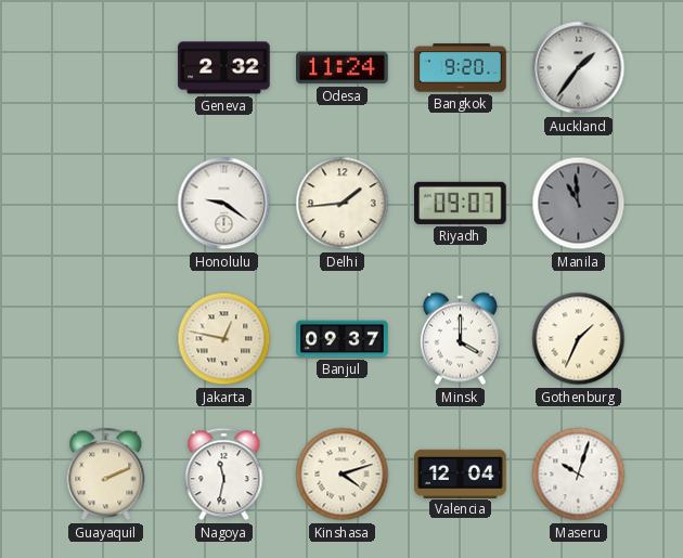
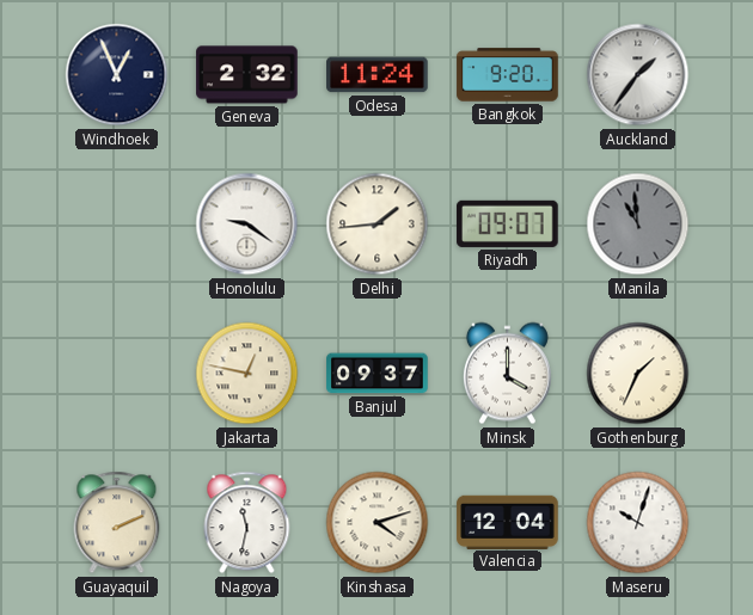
Windhoek: none -> 12:56
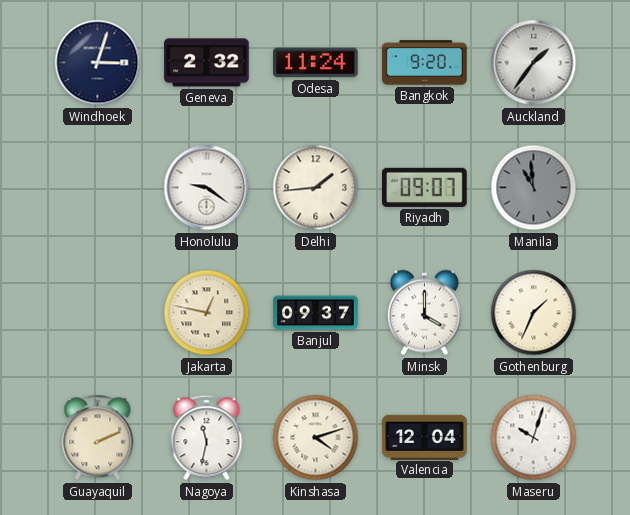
Windhoek: 12:56 -> 3:03
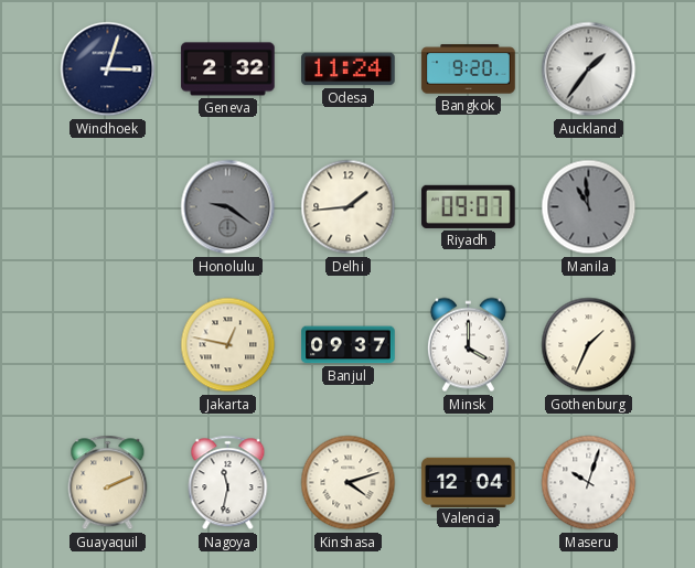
Honolulu dial: white -> grey
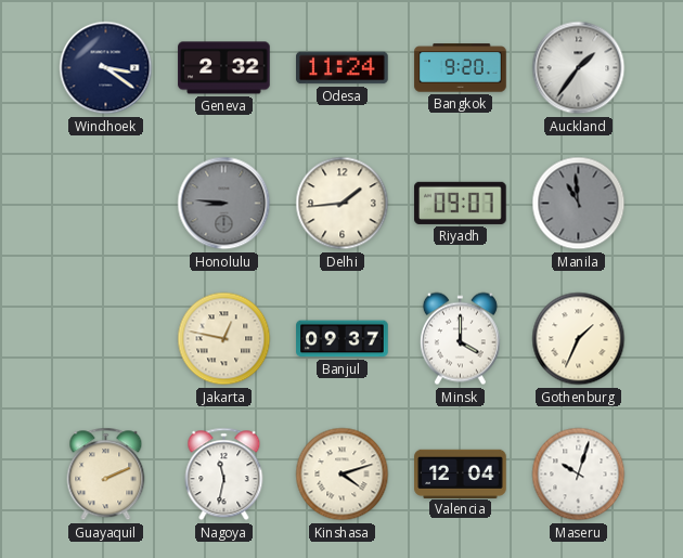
Windhoek: 3:03 -> 3:21
Honolulu: 9:21 -> 8:46
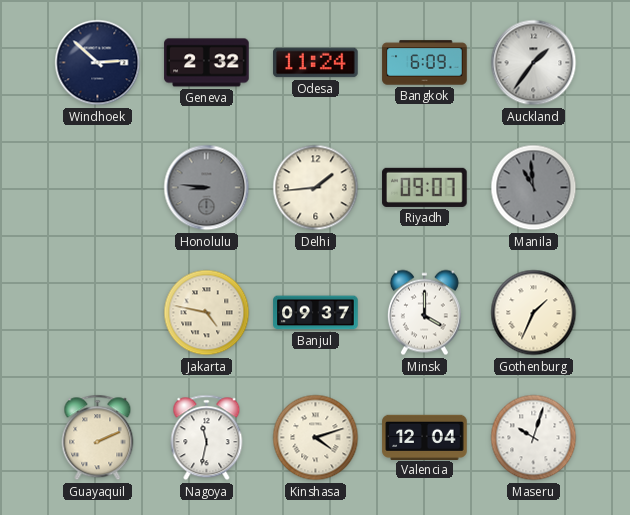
Windhoek: 3:21 -> 2:52
Bangkok: 9:20 -> 6:09
Jakarta: 12:47 -> 4:47
